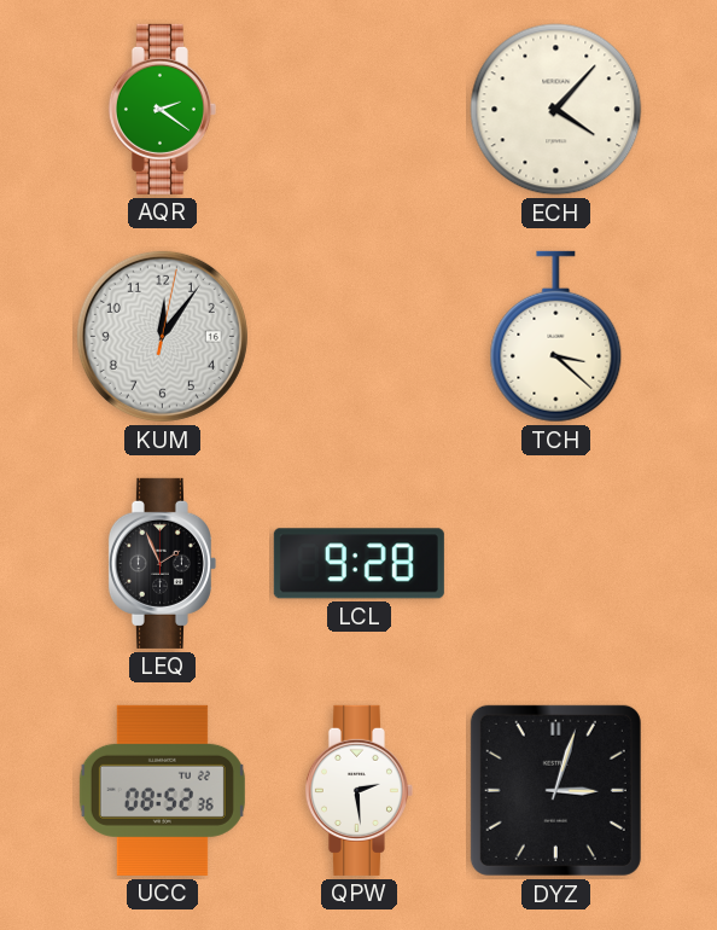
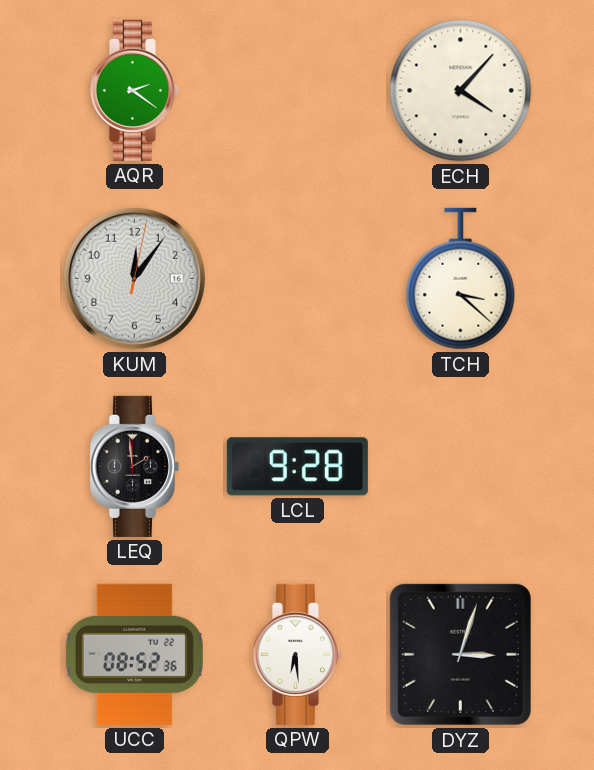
LEQ: 1:56 -> 1:59
QPW: 2:29 -> 6:29
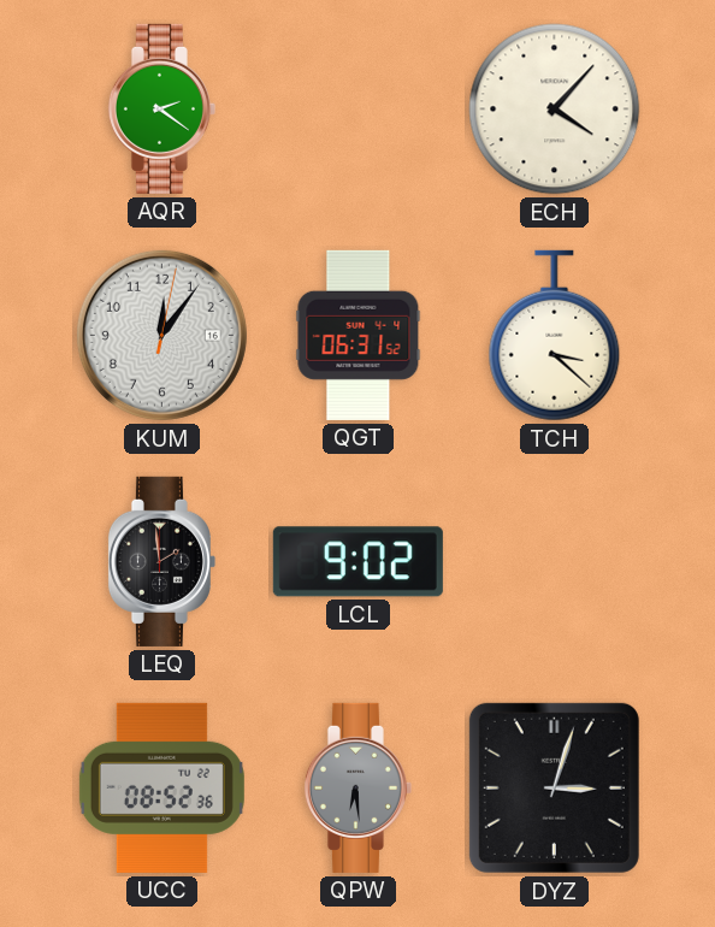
QGT: none -> 06:31
LCL: 9:28 -> 9:02
QPW dial: white -> grey
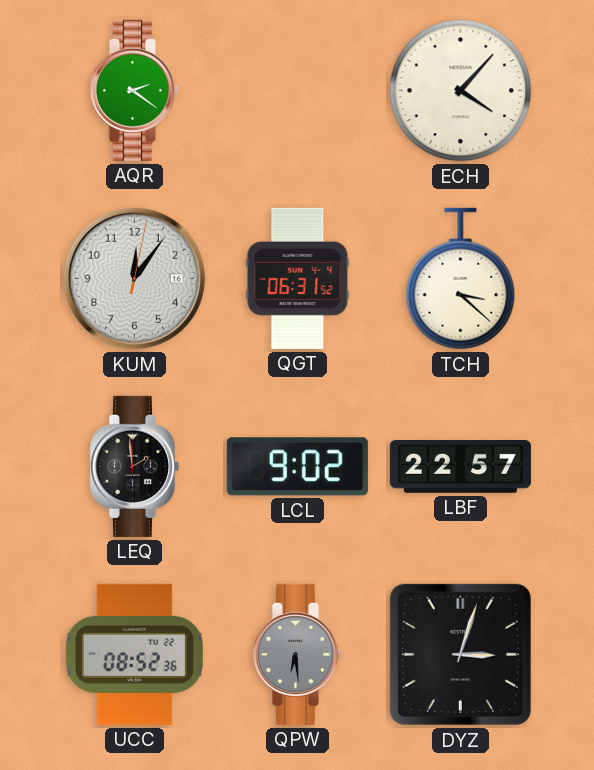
LBF: none -> 22:57
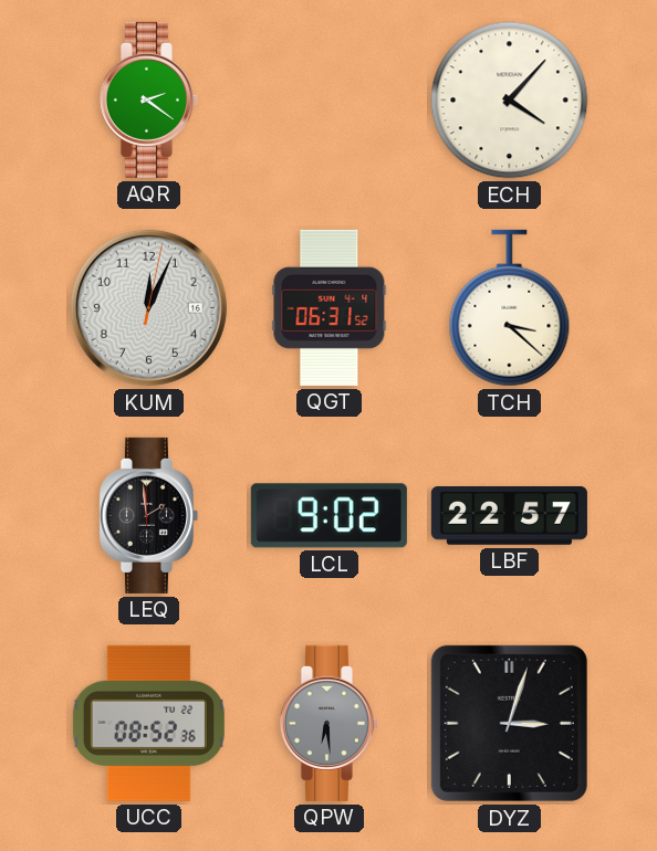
KUM: 12:06 -> 12:04
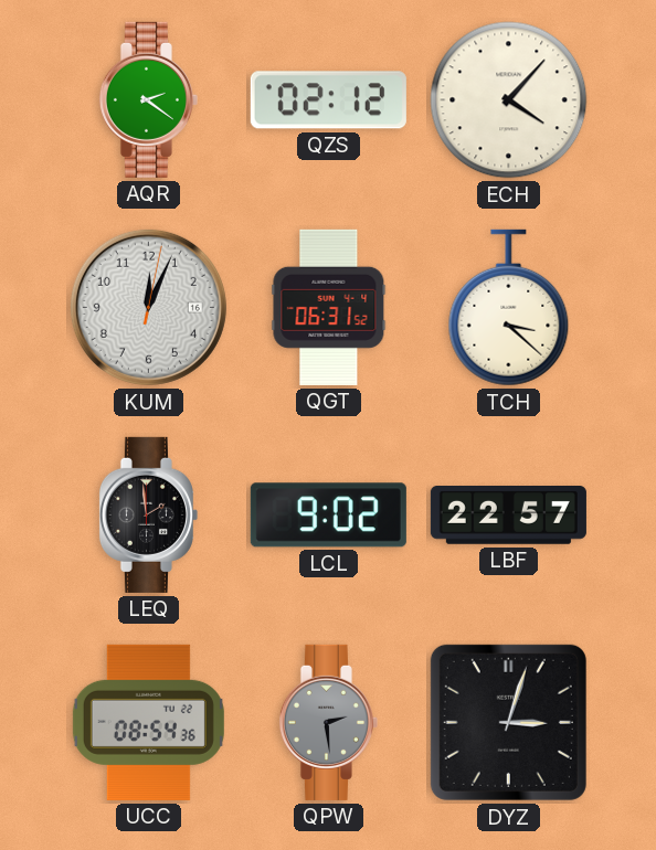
QZS: none -> 02:12
UCC: 08:52 -> 08:54
QPW: 6:29 -> 2:29
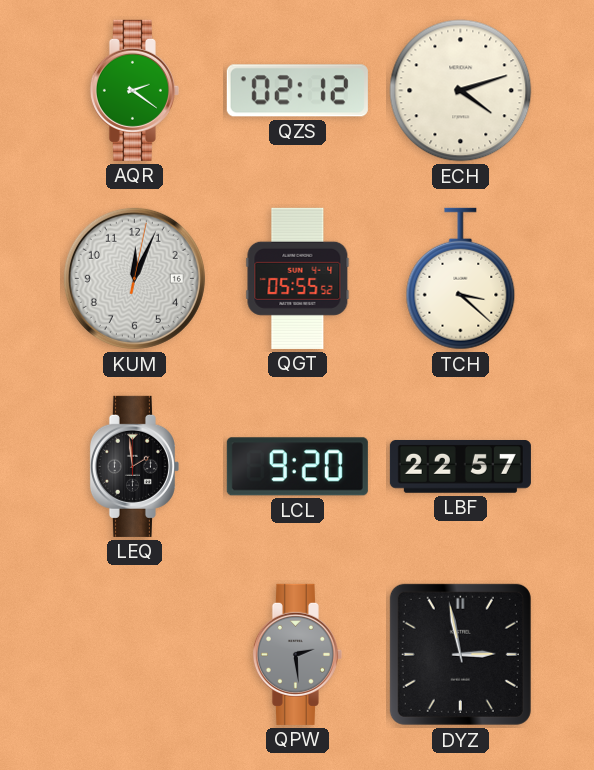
ECH: 4:07 -> 4:12
QGT: 06:31 -> 05:55
LCL: 9:02 -> 9:20
UCC: 08:54 -> none
DYZ: 3:03 -> 2:58
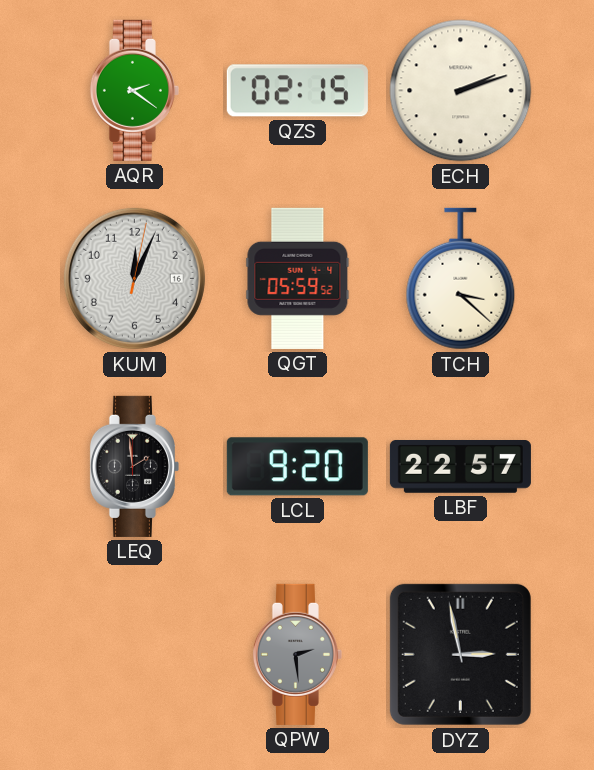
QZS: 02:12 -> 02:15
ECH: 4:12 -> 2:12
QGT: 05:55 -> 05:59
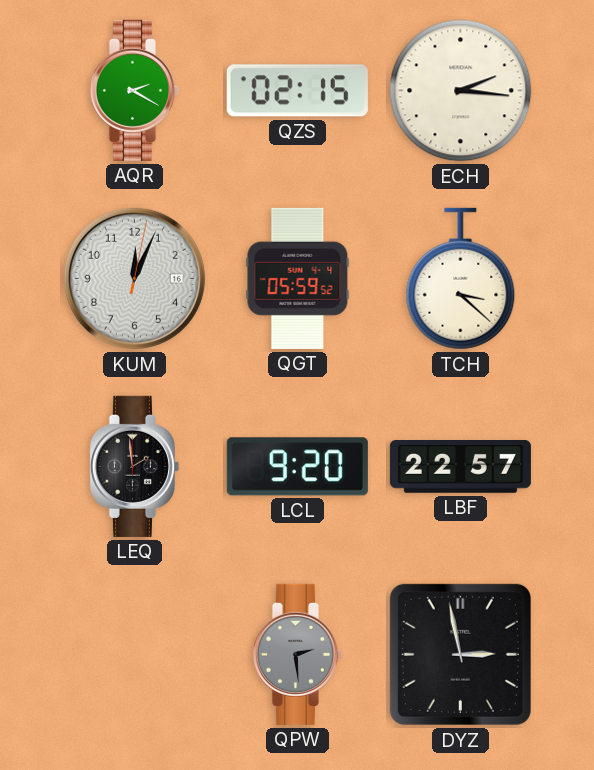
AQR: 2:21 -> 2:20
ECH: 2:12 -> 2:16
